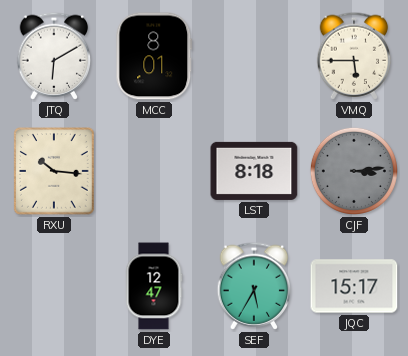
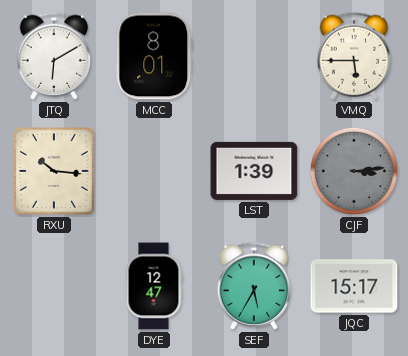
LST: 8:18 -> 1:39
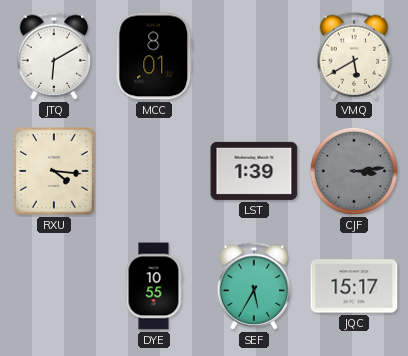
VMQ: 5:45 -> 5:40
RXU: 10:16 -> 4:16
DYE: 12:47 -> 10:55
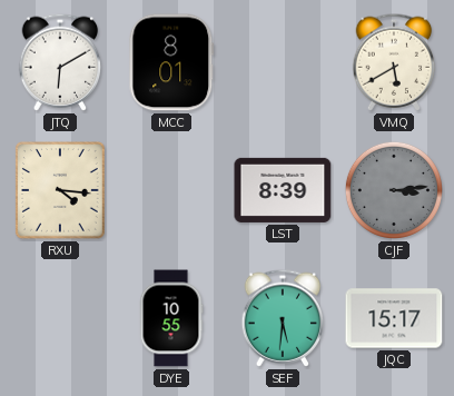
LST: 1:39 -> 8:39
SEF: 5:35 -> 5:31
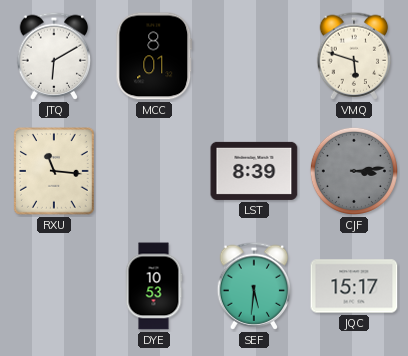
VMQ: 5:40 -> 5:48
RXU: 4:16 -> 11:16
DYE: 10:55 -> 10:53
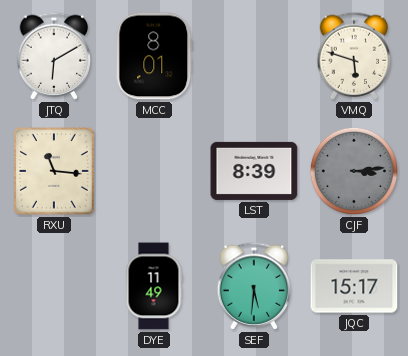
DYE: 10:53 -> 11:49
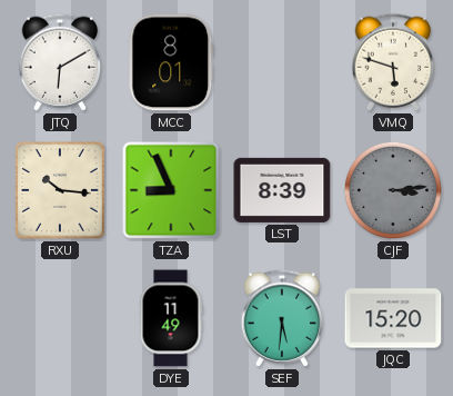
RXU: 11:16 -> 10:16
TZA: none -> 8:56
JQC: 15:17 -> 15:20
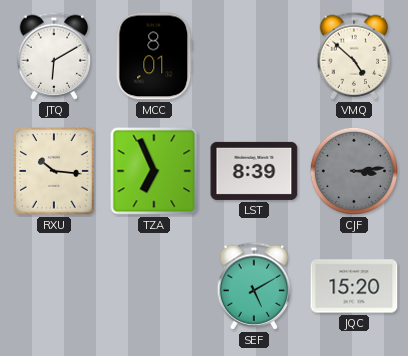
VMQ: 5:48 -> 4:52
TZA: 8:56 -> 6:56
DYE: 11:49 -> none
SEF: 5:31 -> 5:10
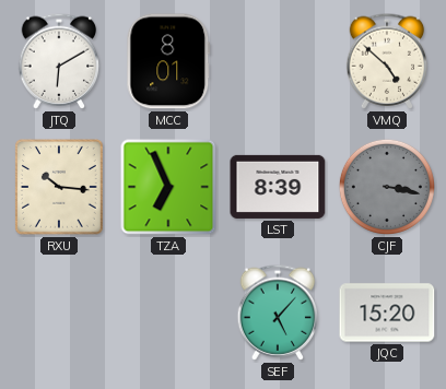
CJF: 3:14 -> 3:17
SEF: 5:10 -> 5:07
